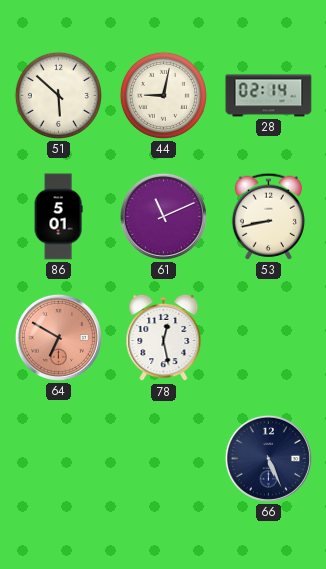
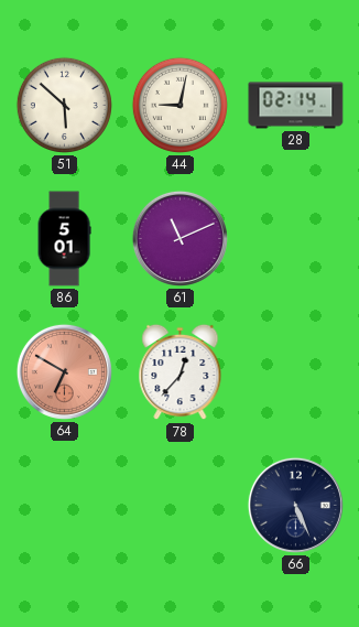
53: 8:43 -> none
78: 12:28 -> 12:37
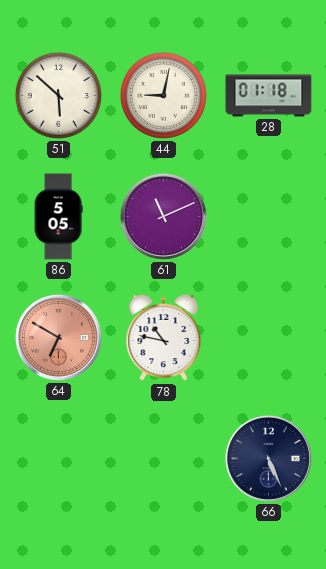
28: 02:14 -> 01:18
86: 5:01 -> 5:05
78: 12:37 -> 10:47
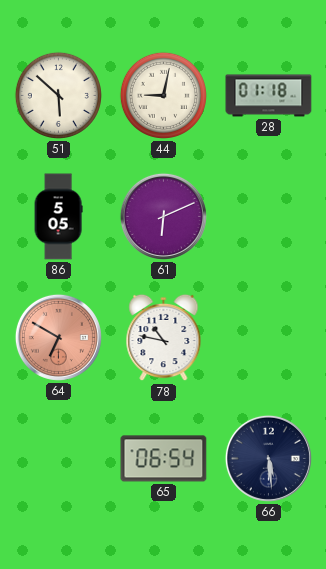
61: 11:11 -> 6:11
65: none -> 06:54
66: 5:26 -> 5:29
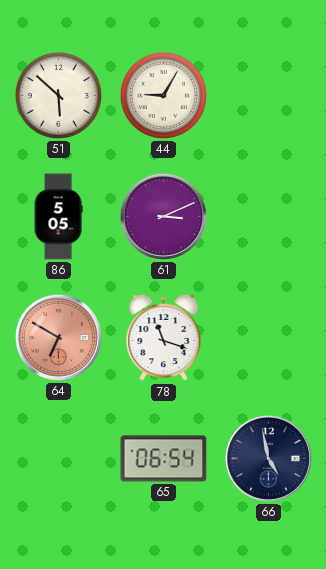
44: 9:02 -> 9:05
28: 01:18 -> none
61: 6:11 -> 3:11
78: 10:47 -> 11:18
66: 5:29 -> 4:58
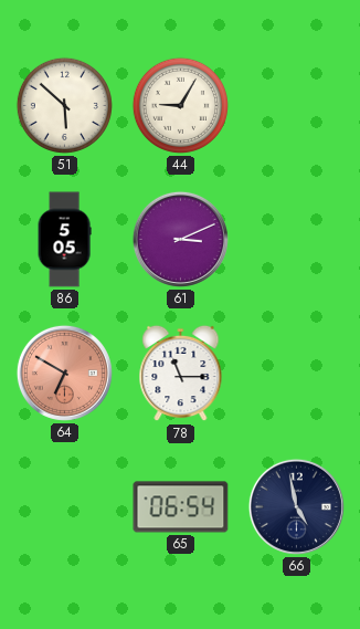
78: 11:18 -> 11:15
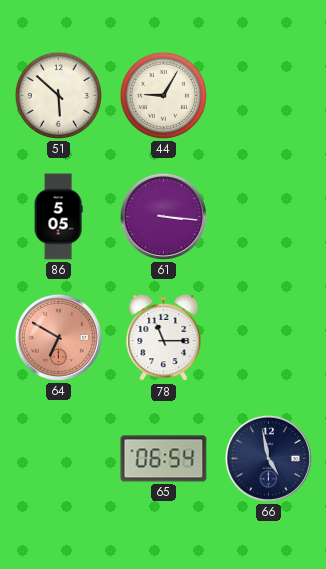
61: 3:11 -> 3:16
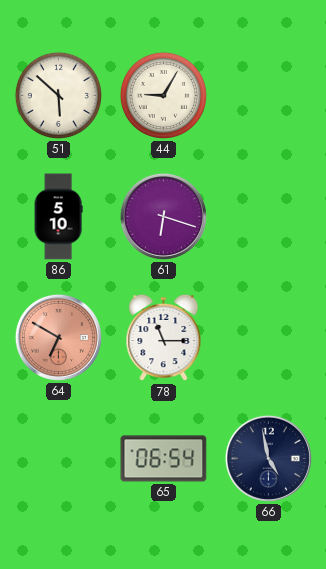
86: 5:05 -> 5:10
61: 3:16 -> 6:18
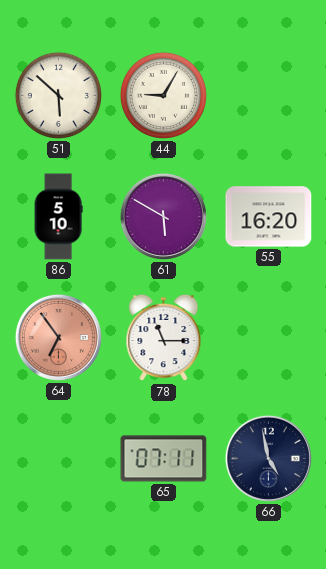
61: 6:18 -> 5:50
55: none -> 16:20
64: 6:50 -> 6:54
65: 06:54 -> 07:11
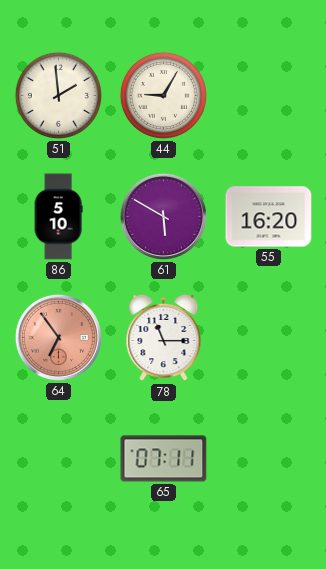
51: 5:52 -> 1:59
66: 4:58 -> none
